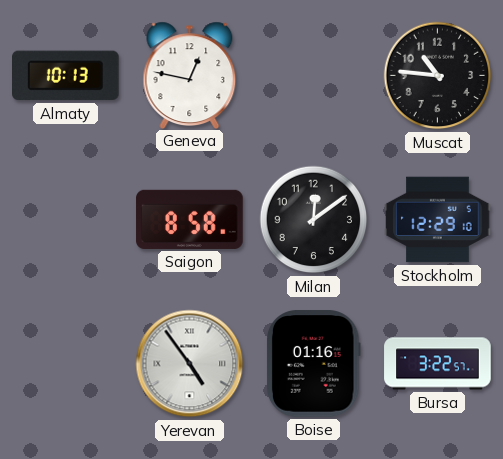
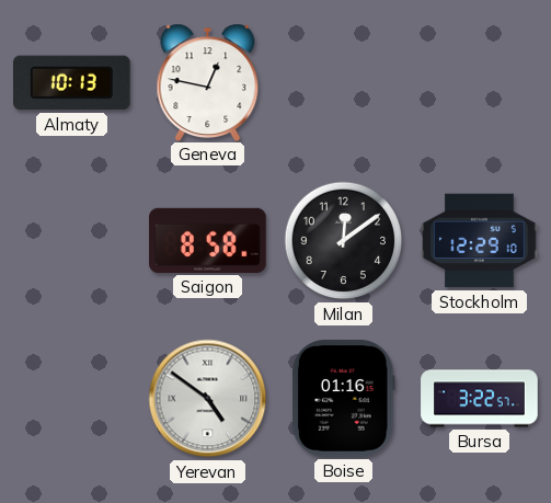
Muscat: 10:46 -> none
Yerevan: 4:54 -> 4:51
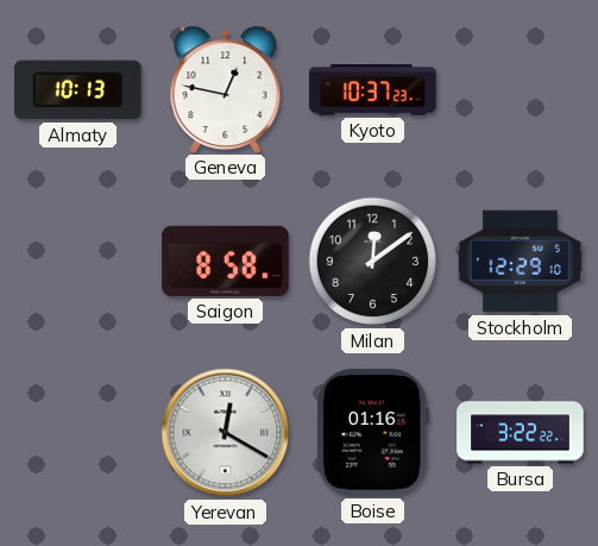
Kyoto: none -> 10:37
Yerevan: 4:51 -> 12:20
Bursa: 3:22:57 -> 3:22:22
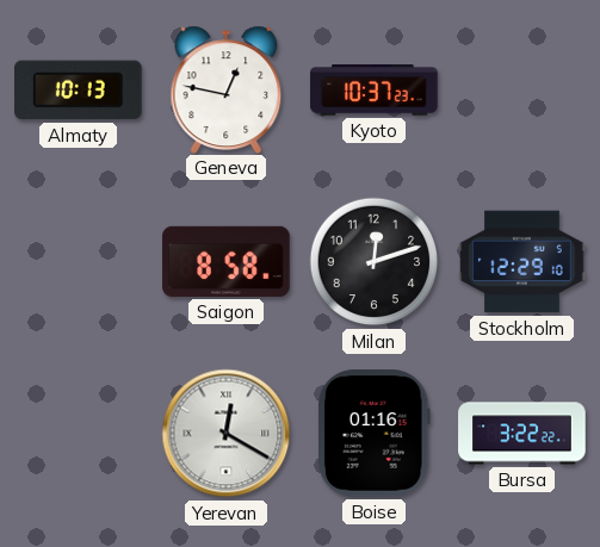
Milan: 12:09 -> 12:12
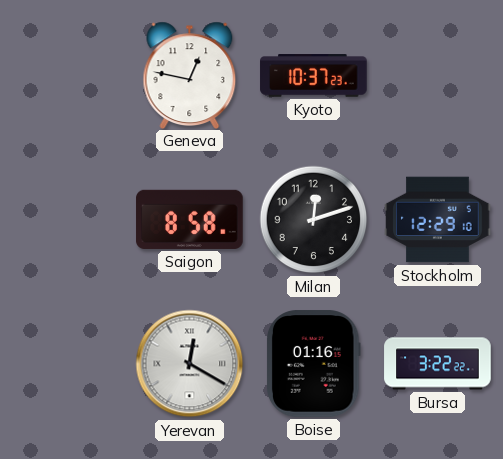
Almaty: 10:13 -> none
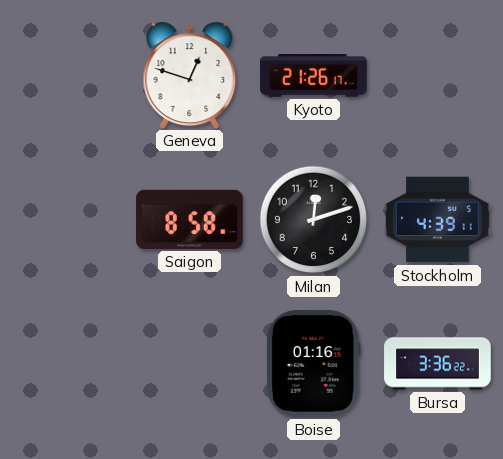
Geneva: 12:47 -> 12:48
Kyoto: 10:37 -> 21:26
Stockholm: 12:29 -> 4:39
Yerevan: 12:20 -> none
Bursa: 3:22 -> 3:36
